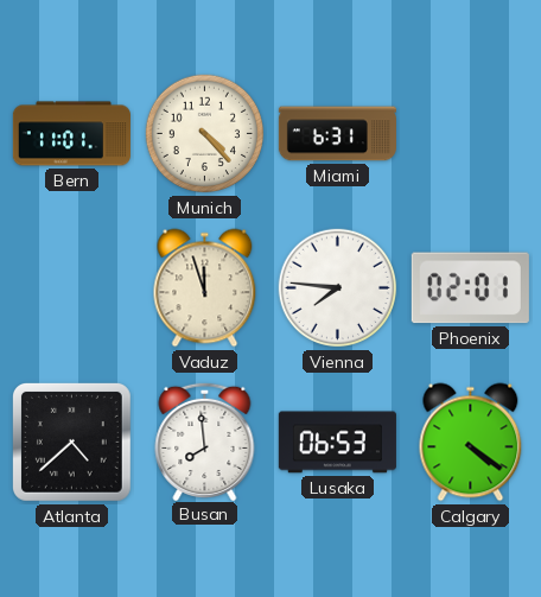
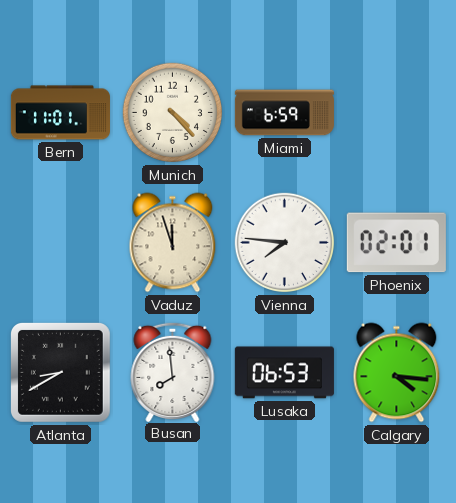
Miami: 6:31 -> 6:59
Atlanta: 4:38 -> 8:40
Calgary: 4:21 -> 4:16
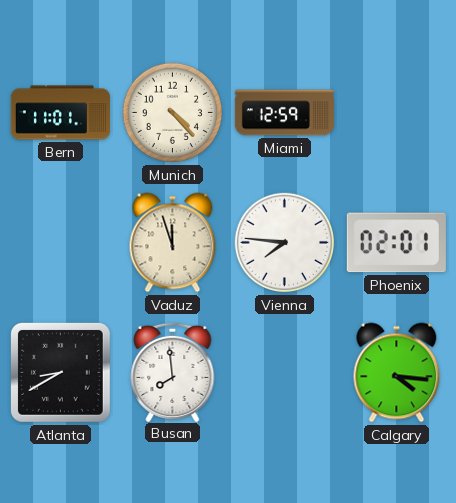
Miami: 6:59 -> 12:59
Lusaka: 06:53 -> none
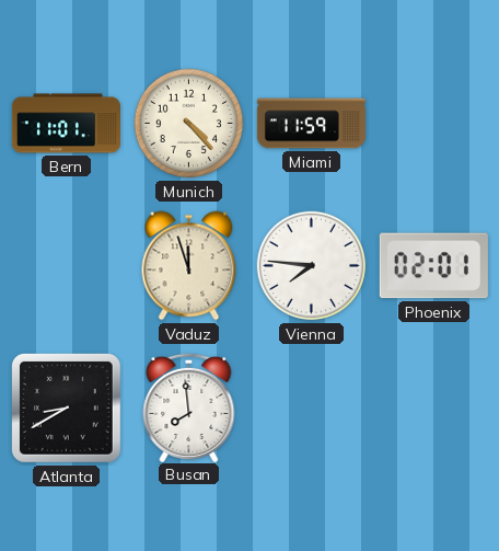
Miami: 12:59 -> 11:59
Calgary: 4:16 -> none
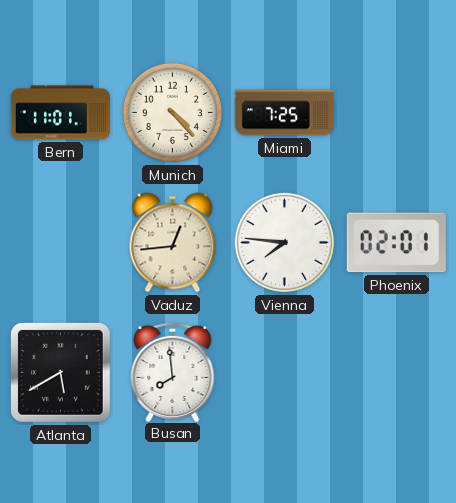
Miami: 11:59 -> 7:25
Vaduz: 11:57 -> 12:44
Atlanta: 8:40 -> 5:40
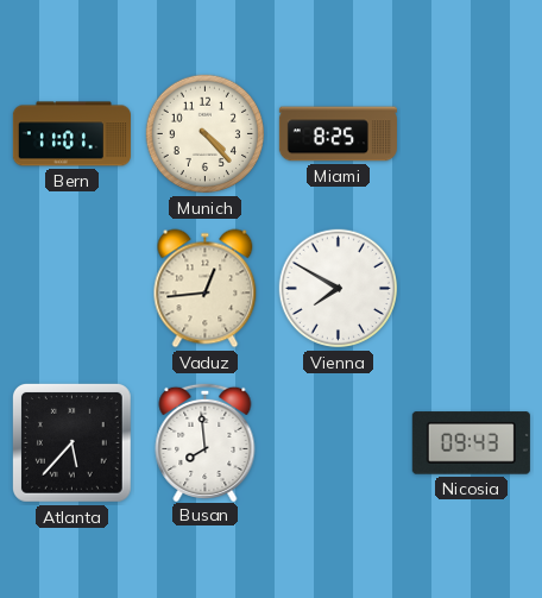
Miami: 7:25 -> 8:25
Vienna: 7:46 -> 7:50
Phoenix: 02:01 -> none
Atlanta: 5:40 -> 5:37
Nicosia: none -> 09:43
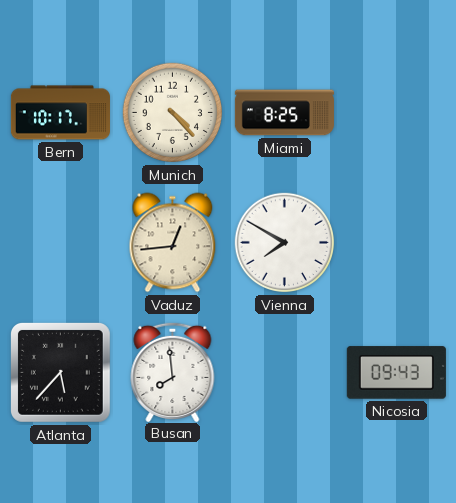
Bern: 11:01 -> 10:17
